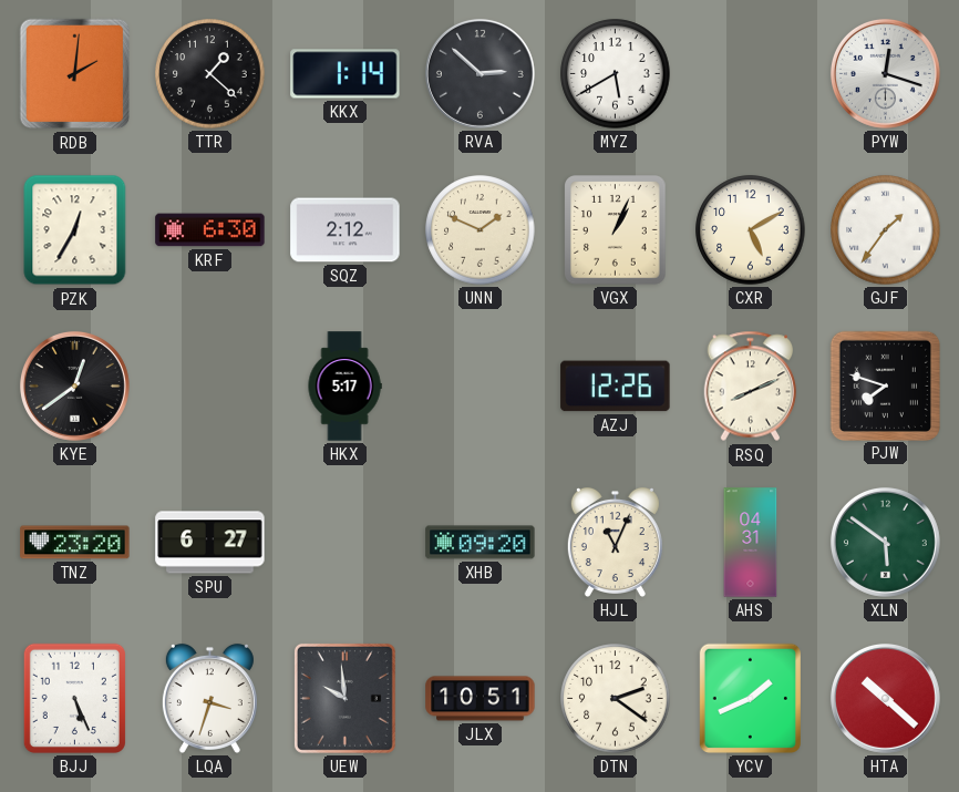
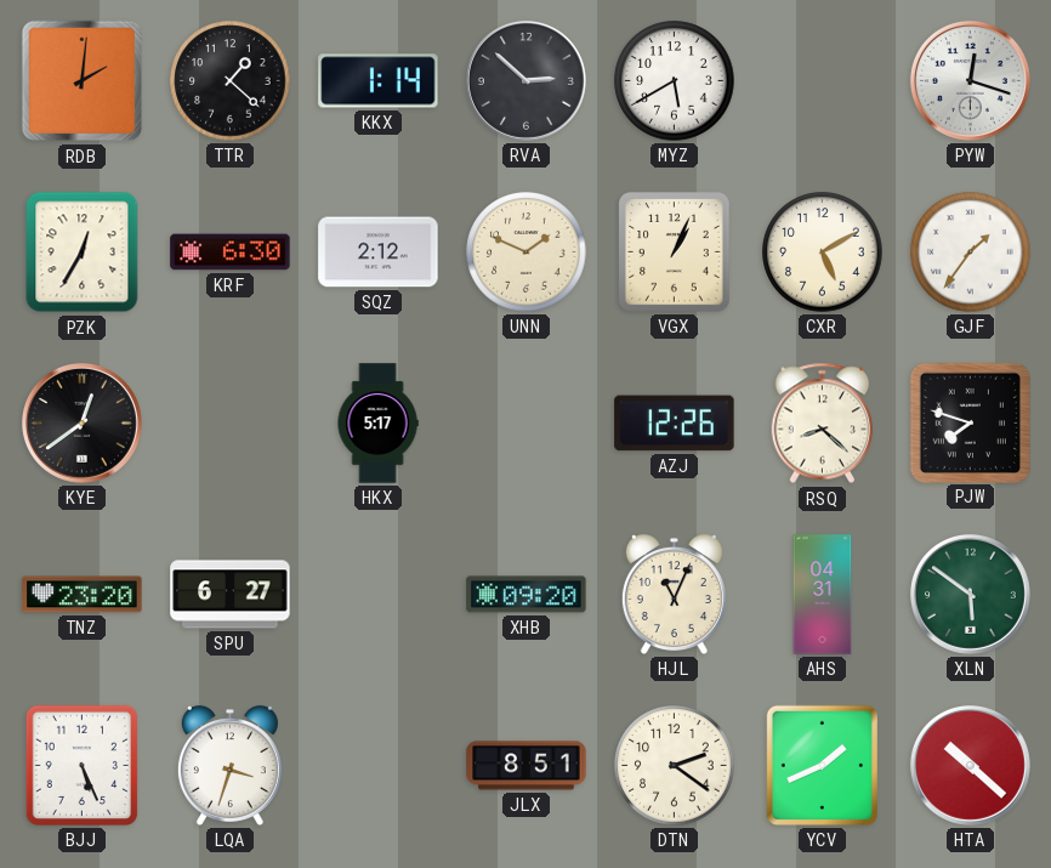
RSQ: 8:11 -> 8:22
UEW: 9:59 -> none
JLX: 10:51 -> 8:51
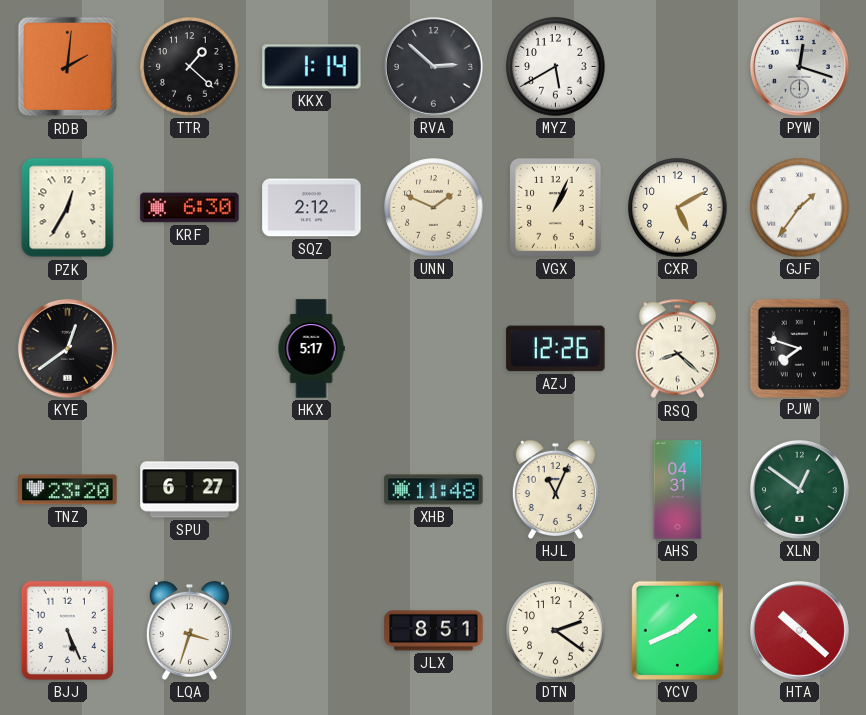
XHB: 09:20 -> 11:48
XLN: 5:51 -> 12:51
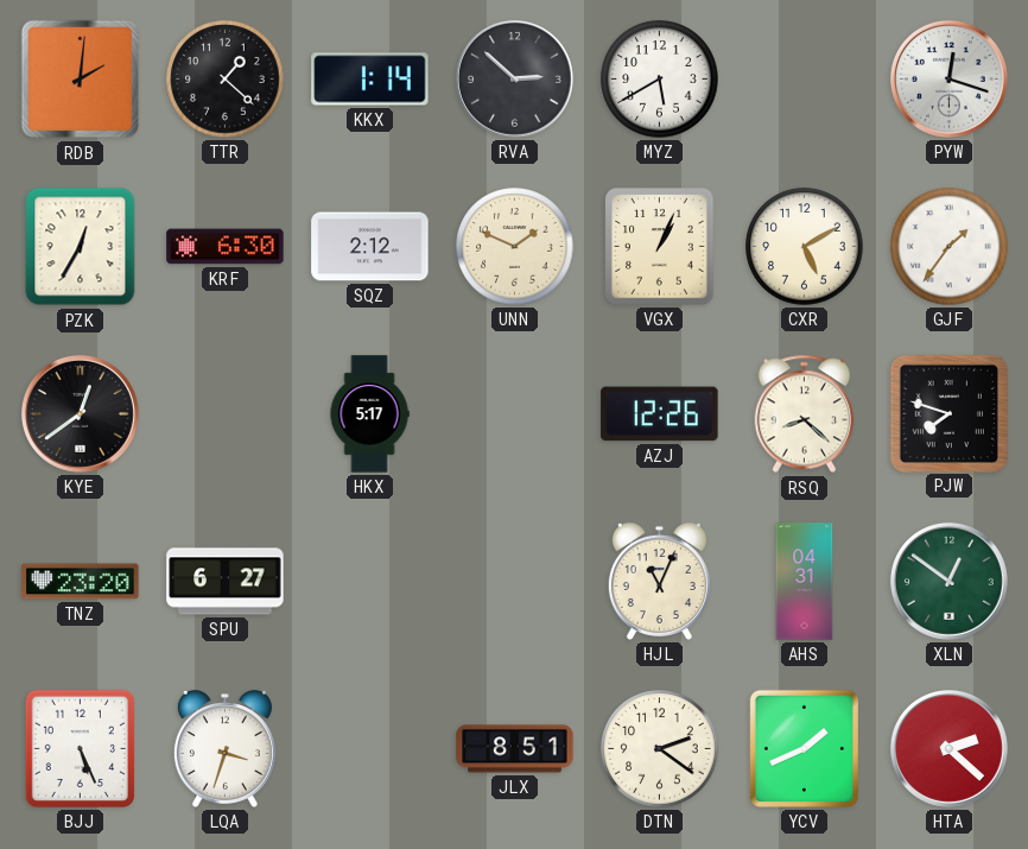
XHB: 11:48 -> none
HTA: 10:22 -> 2:22
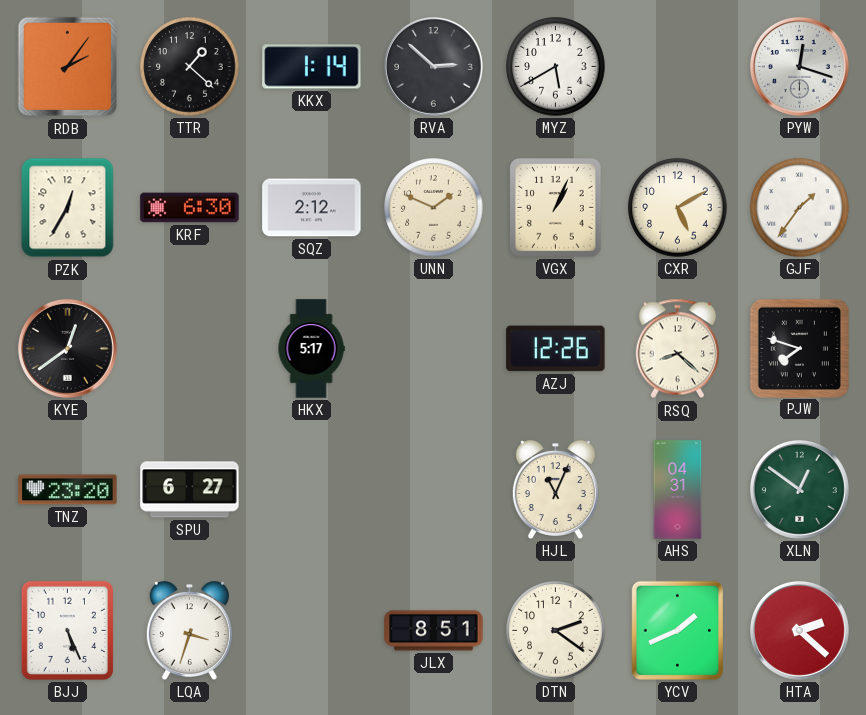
RDB: 2:01 -> 2:06
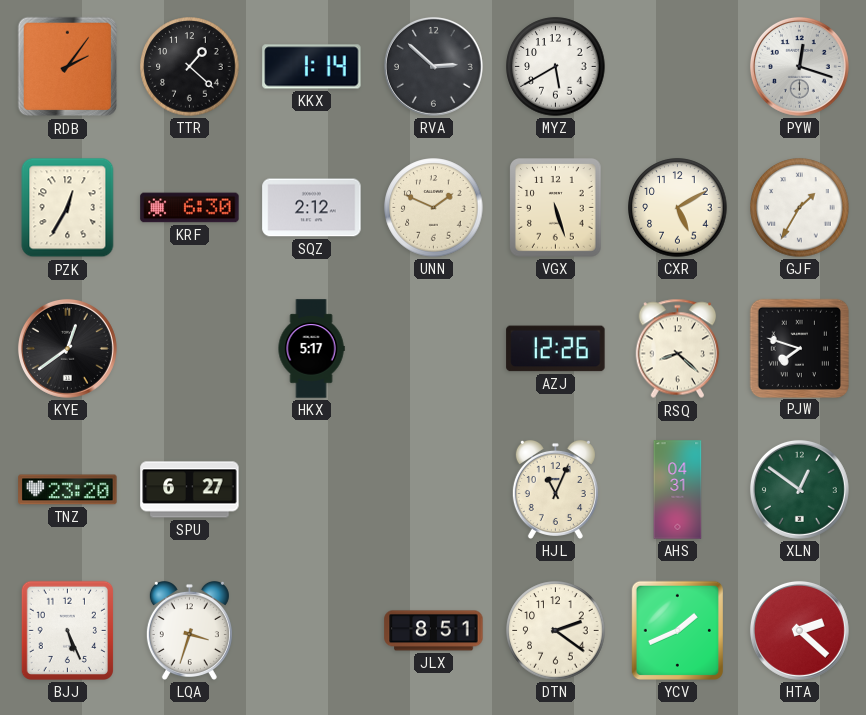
VGX: 1:04 -> 5:27
GJF: 1:36 -> 1:35
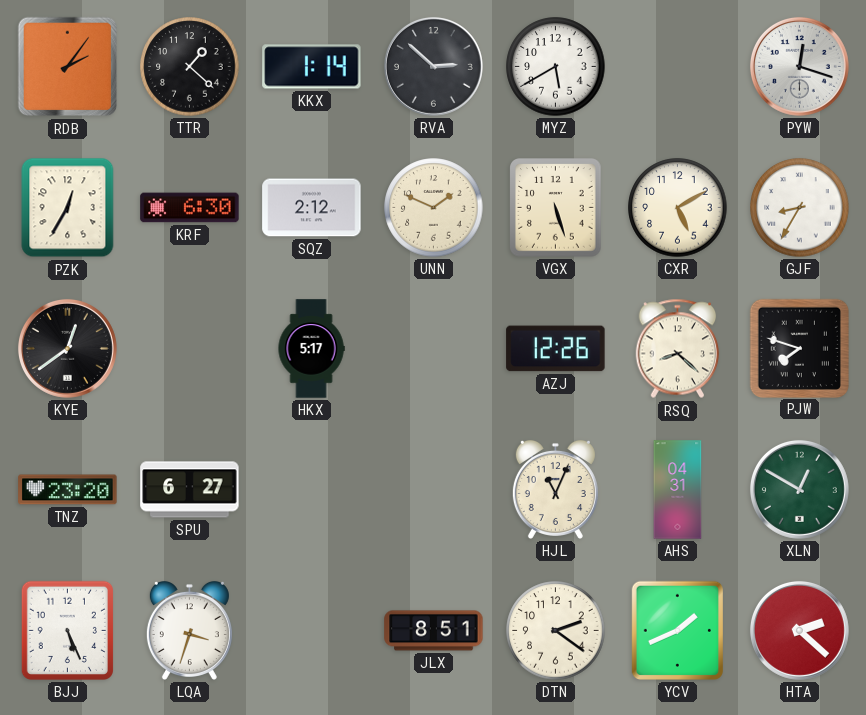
GJF: 1:35 -> 8:35
XLN: 12:51 -> 12:50
